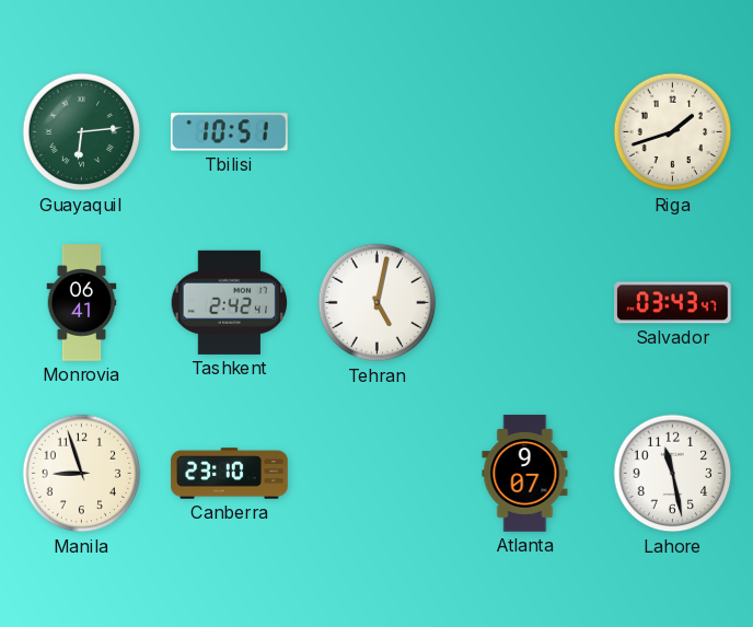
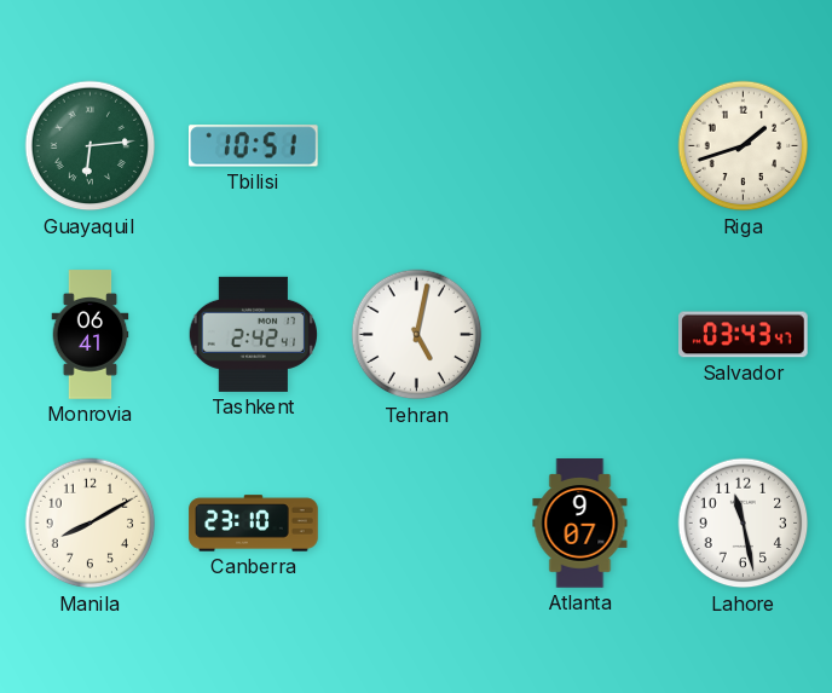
Manila: 8:57 -> 8:10
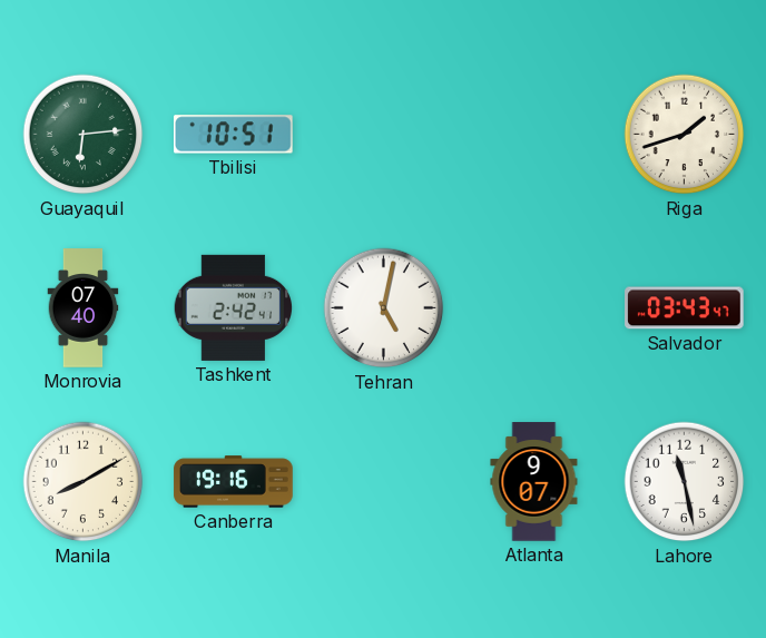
Monrovia: 06:41 -> 07:40
Canberra: 23:10 -> 19:16
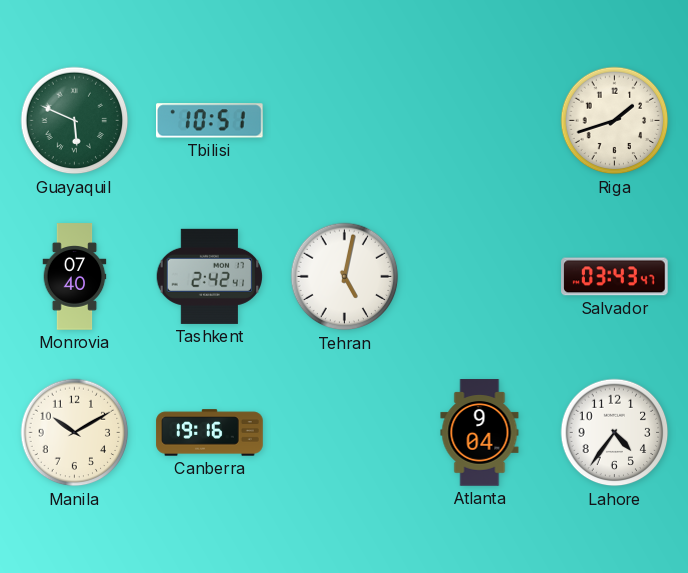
Guayaquil: 6:14 -> 5:49
Manila: 8:10 -> 10:10
Atlanta: 9:07 -> 9:04
Lahore: 11:28 -> 4:36
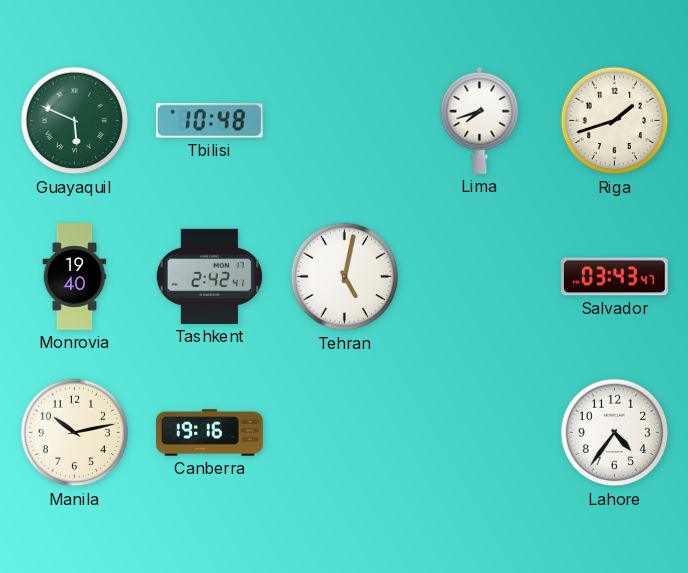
Tbilisi: 10:51 -> 10:48
Lima: none -> 7:42
Monrovia: 07:40 -> 19:40
Manila: 10:10 -> 10:13
Atlanta: 9:04 -> none
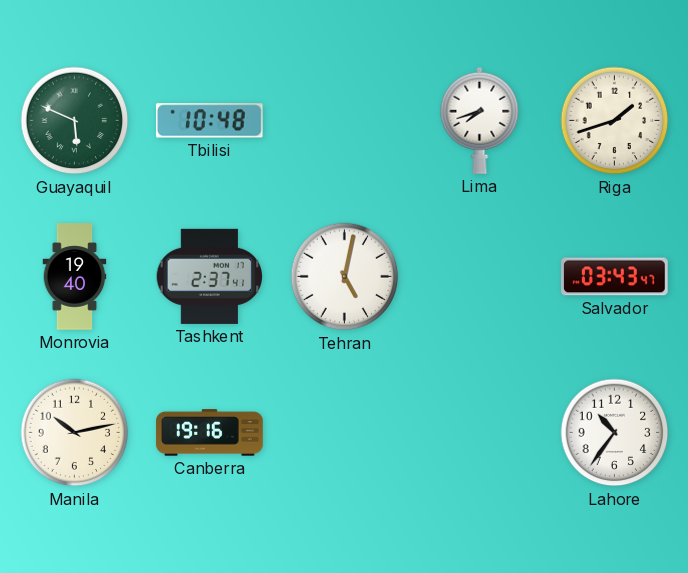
Tashkent: 2:42 -> 2:37
Lahore: 4:36 -> 10:36
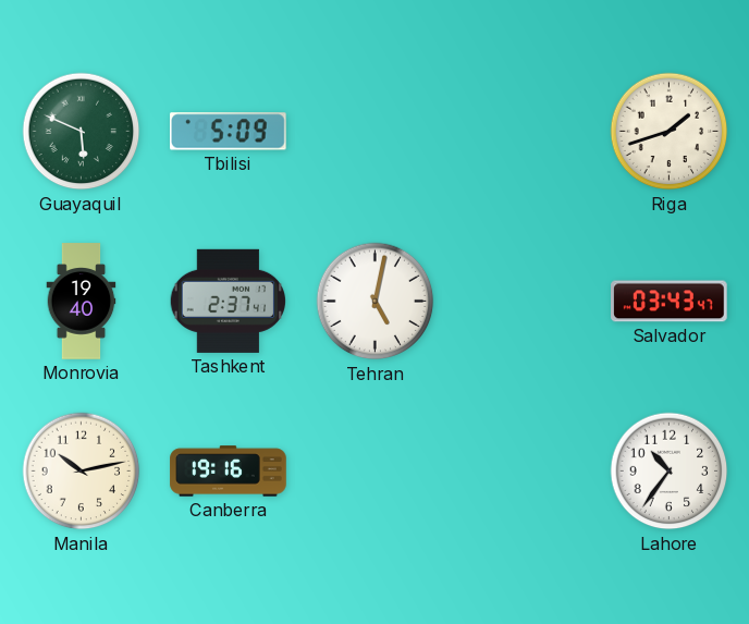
Tbilisi: 10:48 -> 5:09
Lima: 7:42 -> none
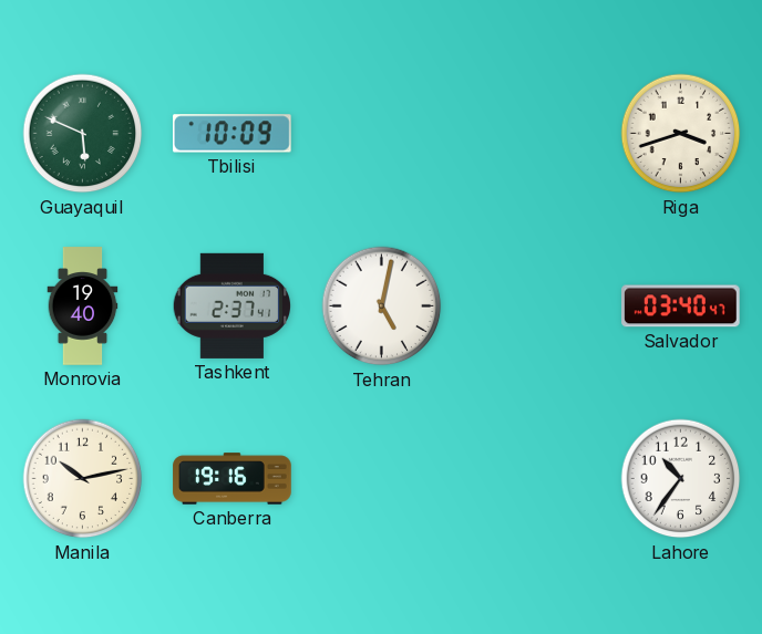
Tbilisi: 5:09 -> 10:09
Riga: 1:42 -> 3:42
Salvador: 03:43 -> 03:40
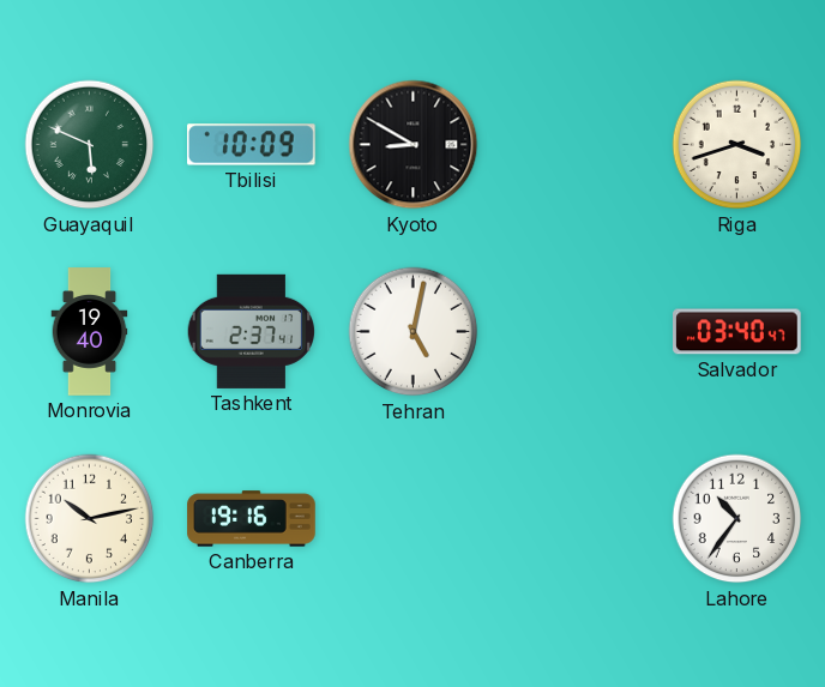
Kyoto: none -> 8:50
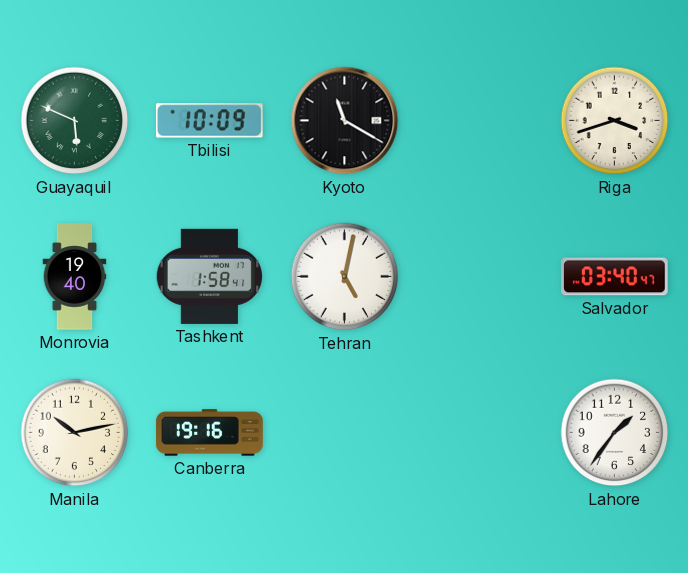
Kyoto: 8:50 -> 11:20
Tashkent: 2:37 -> 1:58
Lahore: 10:36 -> 1:36
